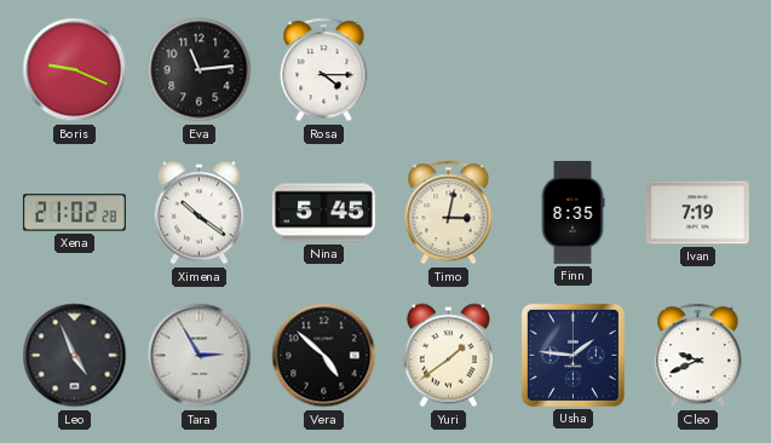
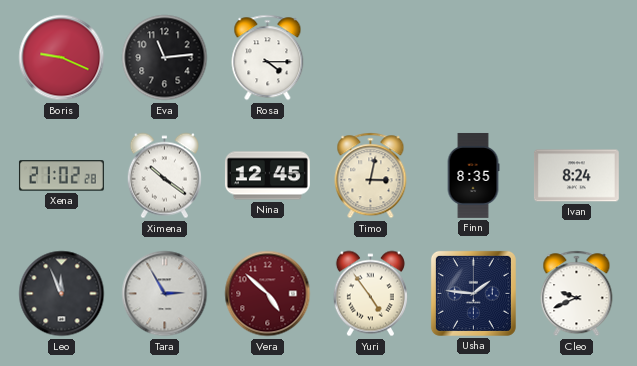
Nina: 5:45 -> 12:45
Ivan: 7:19 -> 8:24
Leo: 4:56 -> 11:56
Vera dial: black -> burgundy
Yuri: 1:39 -> 4:54
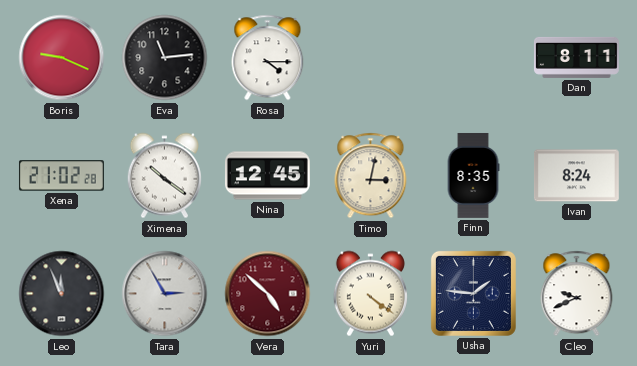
Dan: none -> 8:11
Yuri: 4:54 -> 4:21
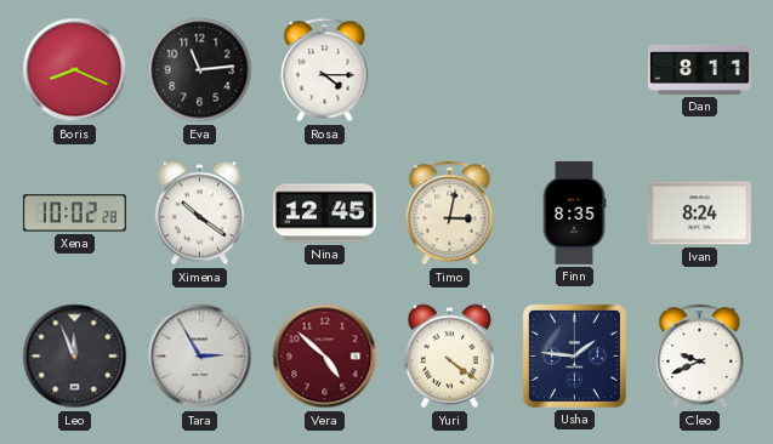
Boris: 9:19 -> 8:19
Xena: 21:02 -> 10:02
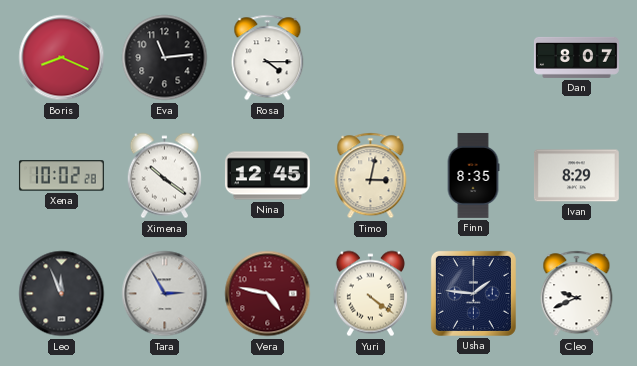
Dan: 8:11 -> 8:07
Ivan: 8:24 -> 8:29
Vera: 4:52 -> 4:47
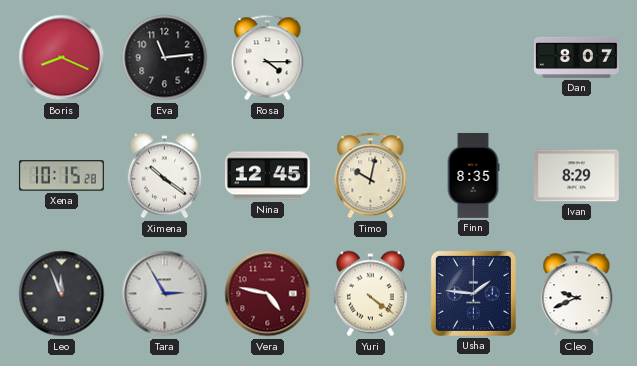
Xena: 10:02 -> 10:15
Timo: 3:02 -> 10:02
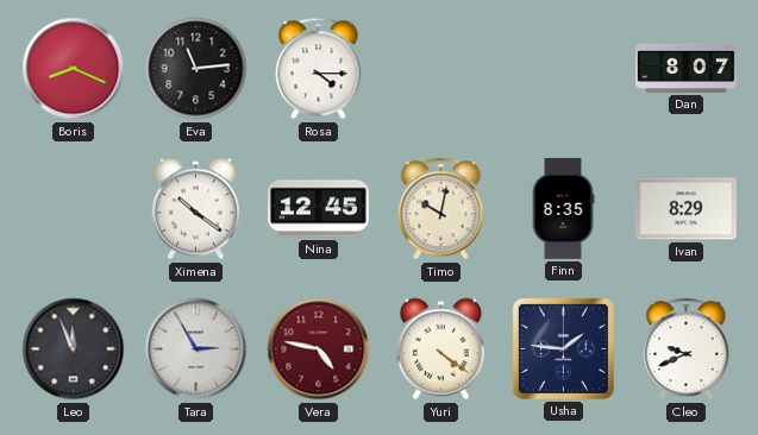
Xena: 10:15 -> none
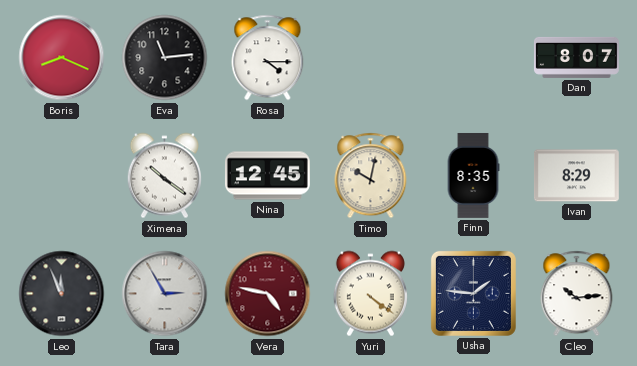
Cleo: 9:41 -> 10:14
